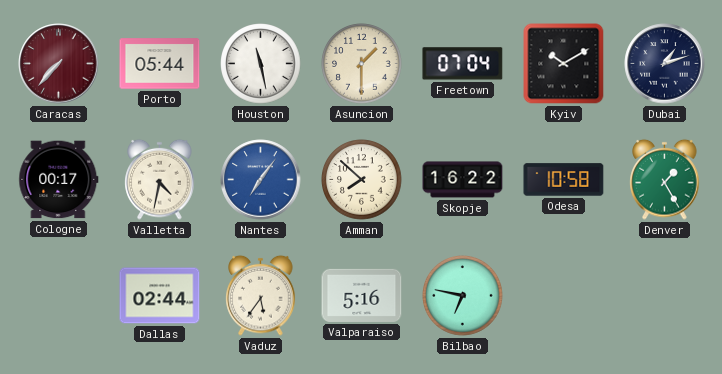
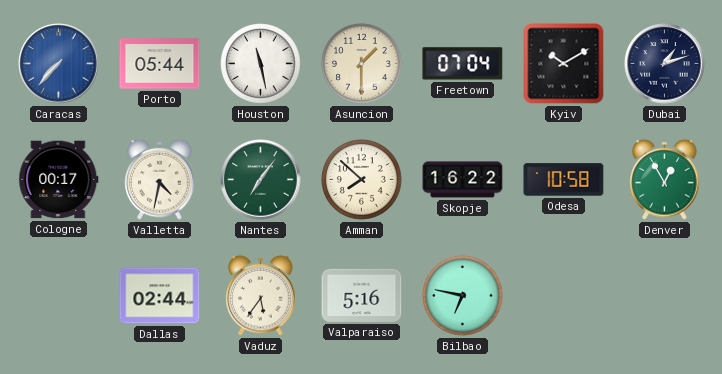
Caracas dial: burgundy -> blue
Nantes dial: blue -> green
Denver: 1:25 -> 12:55
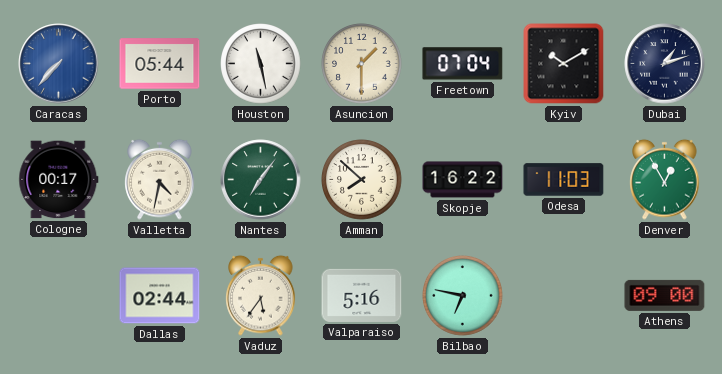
Odesa: 10:58 -> 11:03
Athens: none -> 09:00
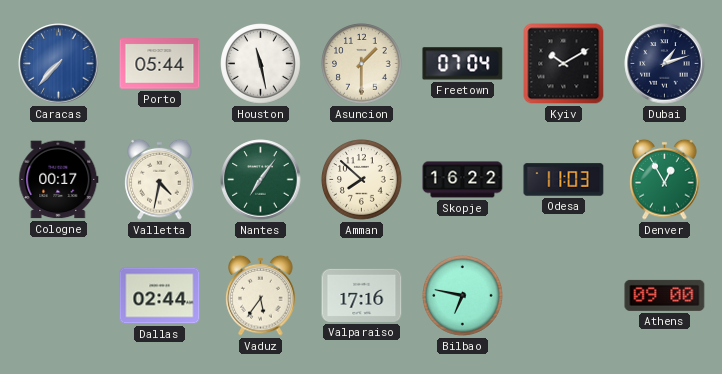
Valparaiso: 5:16 -> 17:16
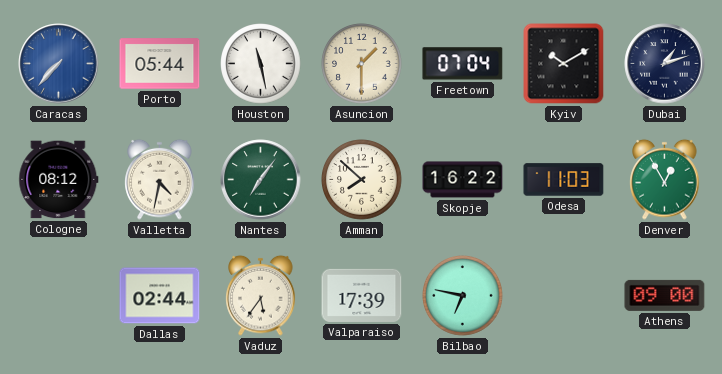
Cologne: 00:17 -> 08:12
Valparaiso: 17:16 -> 17:39
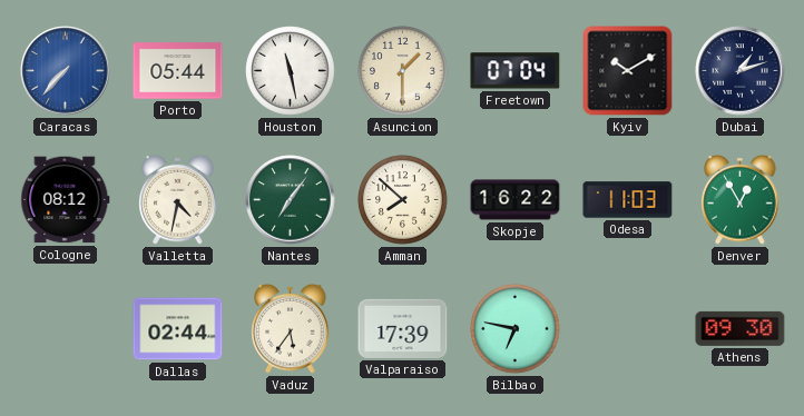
Athens: 09:00 -> 09:30
